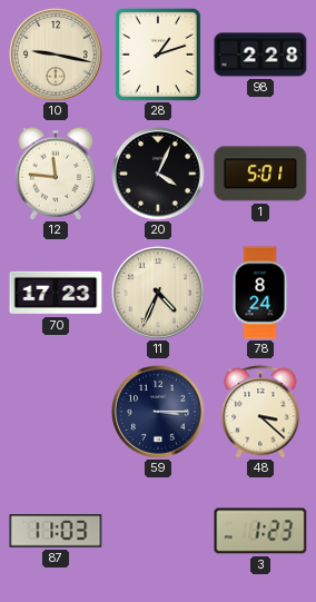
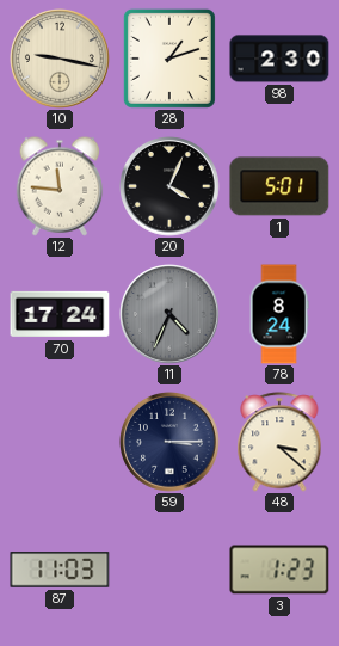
98: 2:28 -> 2:30
70: 17:23 -> 17:24
11 dial: cream -> grey
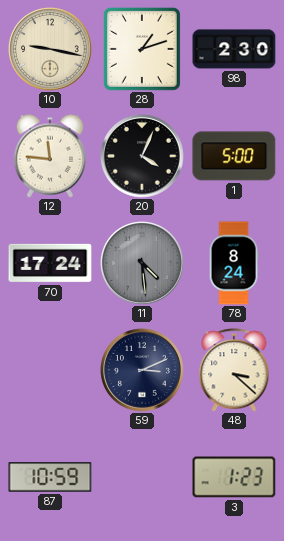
1: 5:01 -> 5:00
11: 4:34 -> 4:29
59: 3:15 -> 3:11
87: 11:03 -> 10:59
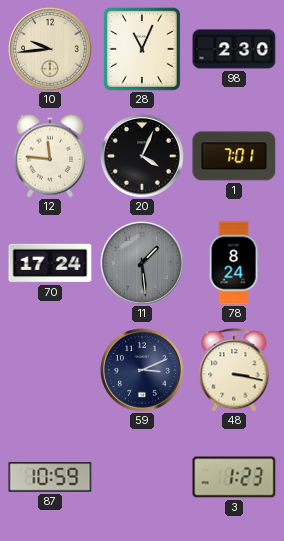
10: 9:17 -> 9:44
28: 1:12 -> 11:04
1: 5:00 -> 7:01
11: 4:29 -> 1:29
48: 3:22 -> 3:17
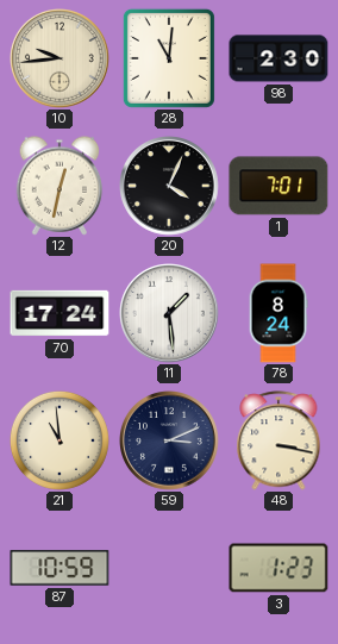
28: 11:04 -> 11:01
12: 11:46 -> 12:32
11 dial: grey -> white
21: none -> 10:59
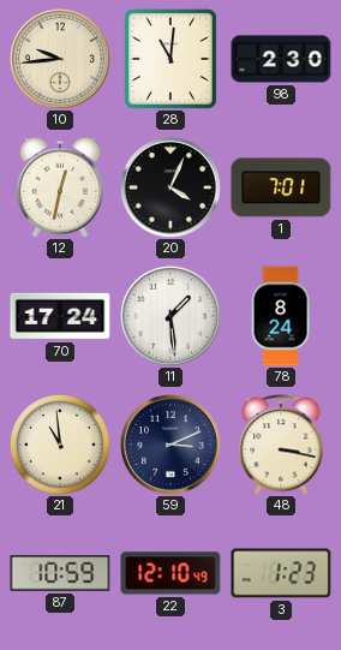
22: none -> 12:10
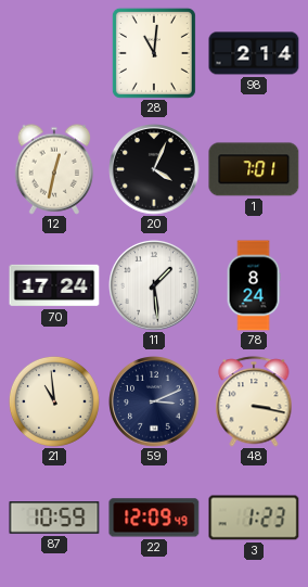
10: 9:44 -> none
98: 2:30 -> 2:14
22: 12:10 -> 12:09
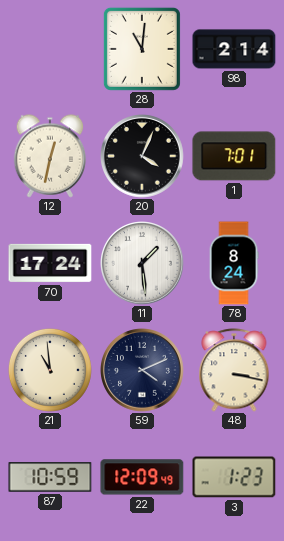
59: 3:11 -> 4:11
